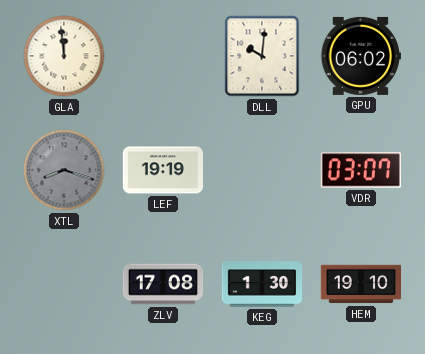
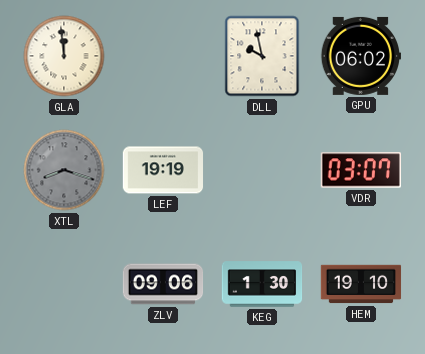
DLL: 10:01 -> 9:58
ZLV: 17:08 -> 09:06
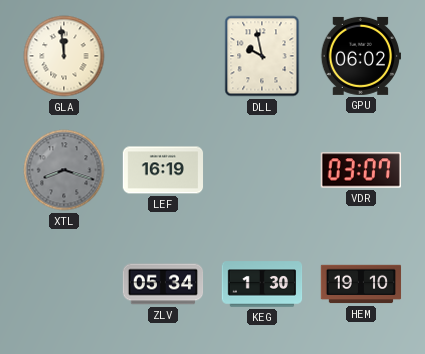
LEF: 19:19 -> 16:19
ZLV: 09:06 -> 05:34
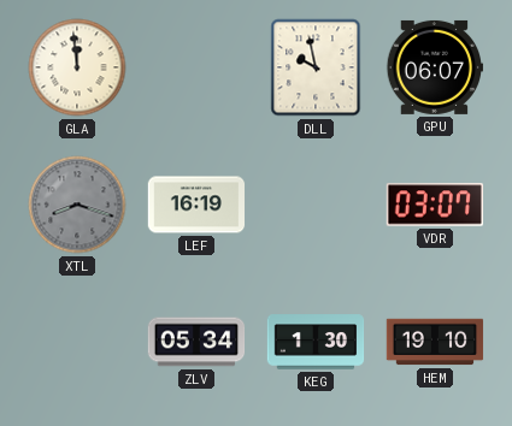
GPU: 06:02 -> 06:07
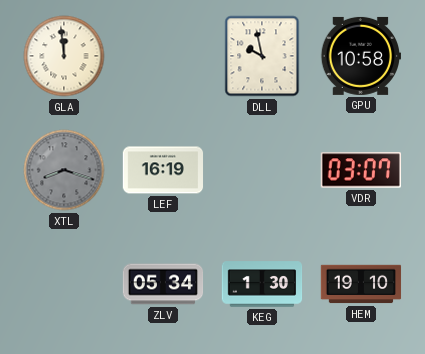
GPU: 06:07 -> 10:58
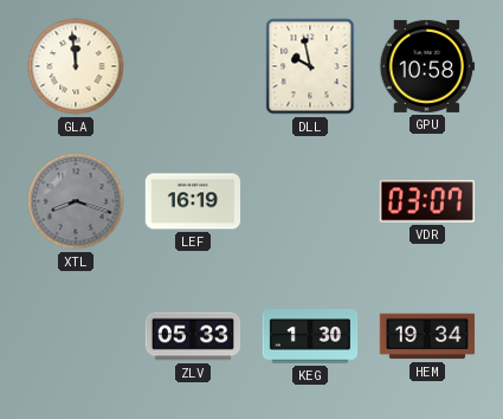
ZLV: 05:34 -> 05:33
HEM: 19:10 -> 19:34
